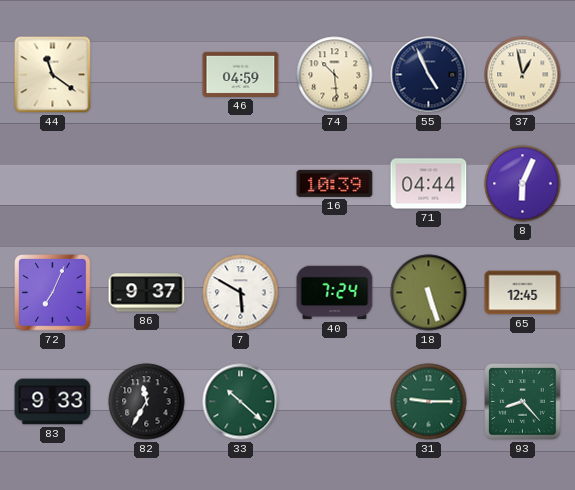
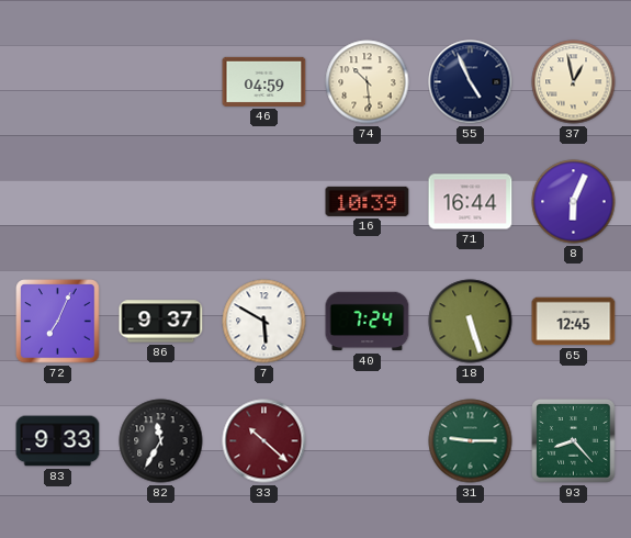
44: 11:21 -> none
71: 04:44 -> 16:44
33 dial: green -> burgundy
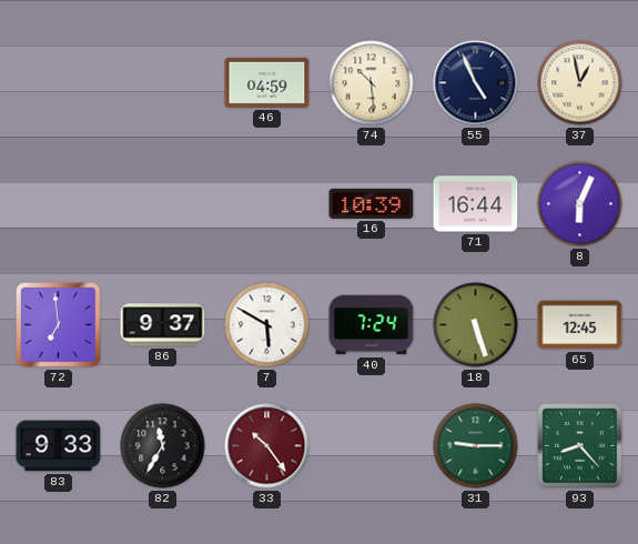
72: 7:04 -> 6:59
33: 10:22 -> 10:24
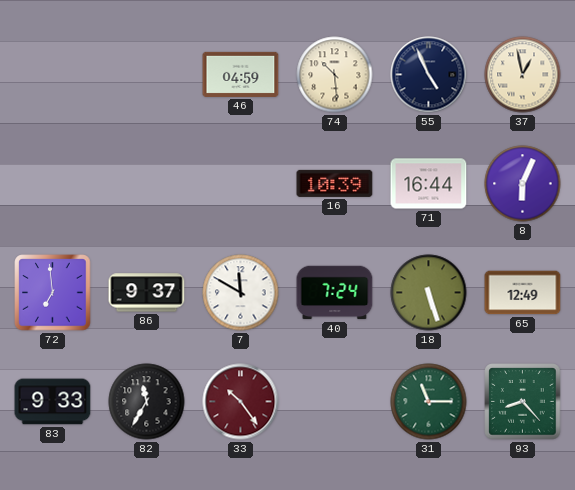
7: 5:50 -> 11:50
65: 12:45 -> 12:49
31: 9:15 -> 11:15
